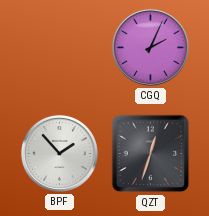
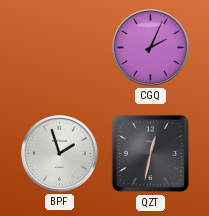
BPF: 1:53 -> 1:57
QZT: 12:33 -> 12:32
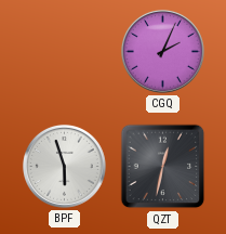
BPF: 1:57 -> 5:57
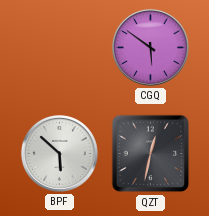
CGQ: 2:04 -> 5:51
BPF: 5:57 -> 5:52
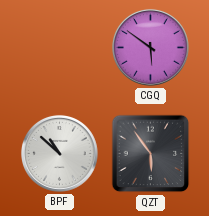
BPF: 5:52 -> 10:52
QZT: 12:32 -> 5:54
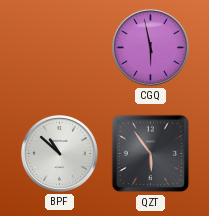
CGQ: 5:51 -> 5:58
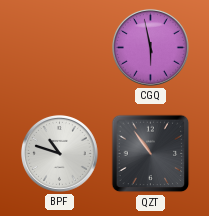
BPF: 10:52 -> 10:48
QZT: 5:54 -> 10:54
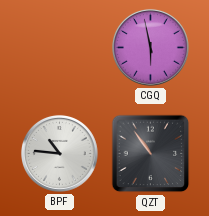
BPF: 10:48 -> 10:46
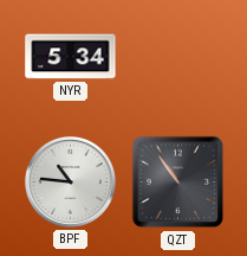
NYR: none -> 5:34
CGQ: 5:58 -> none
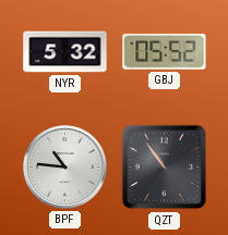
NYR: 5:34 -> 5:32
GBJ: none -> 05:52
